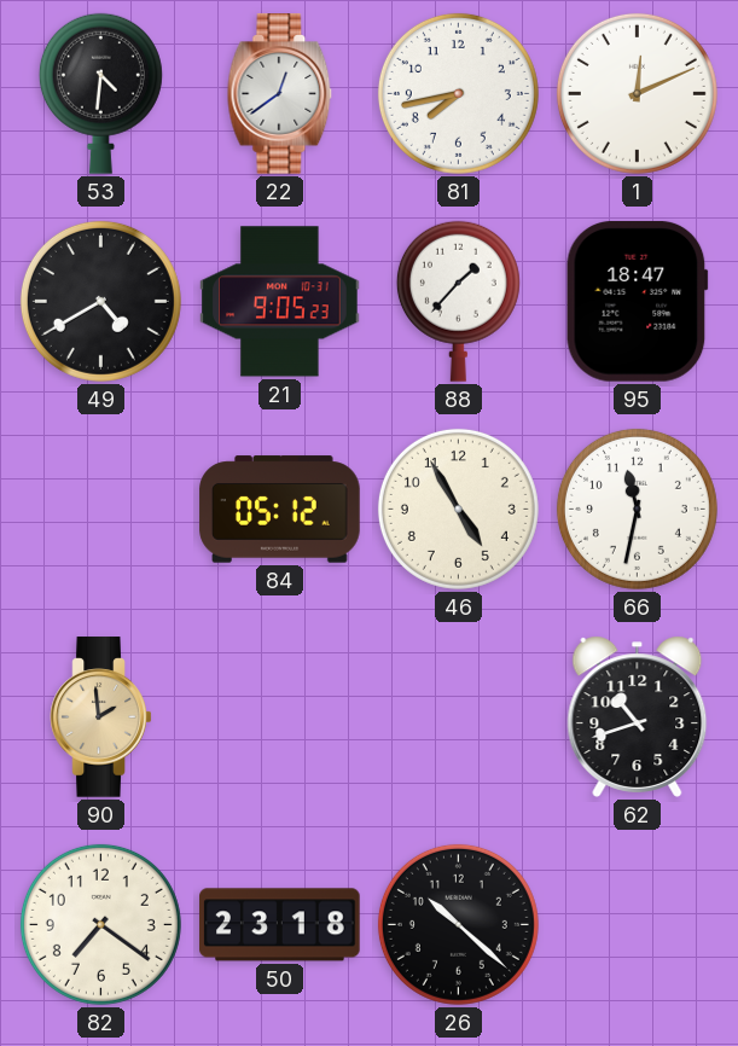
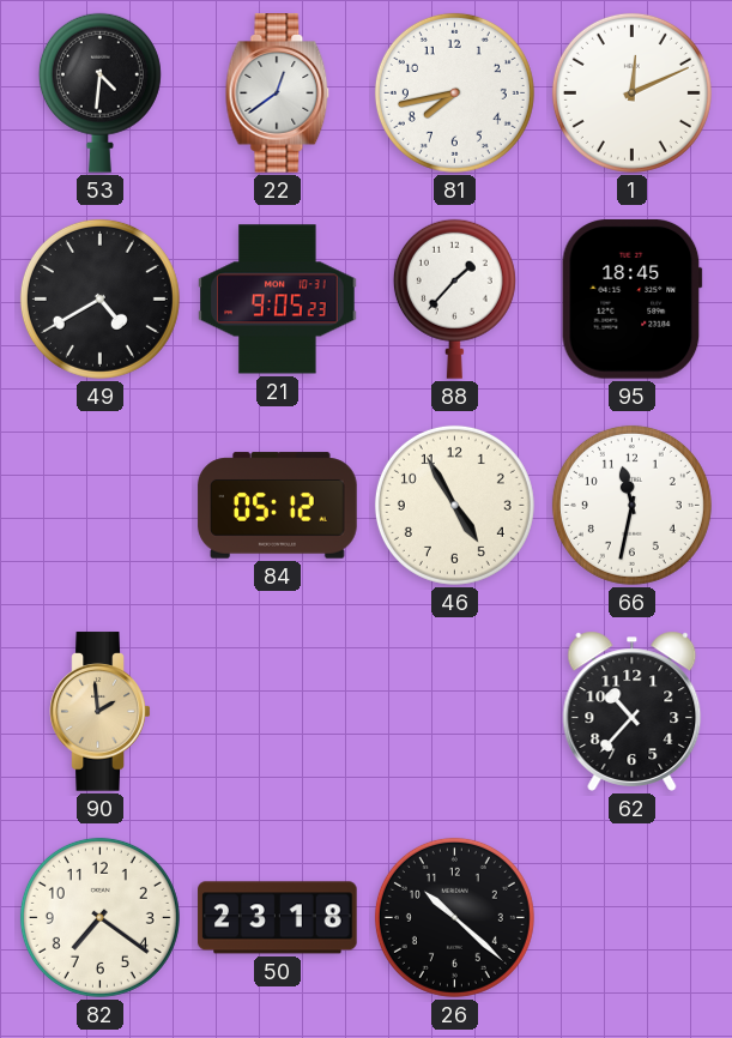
95: 18:47 -> 18:45
62: 10:42 -> 10:37
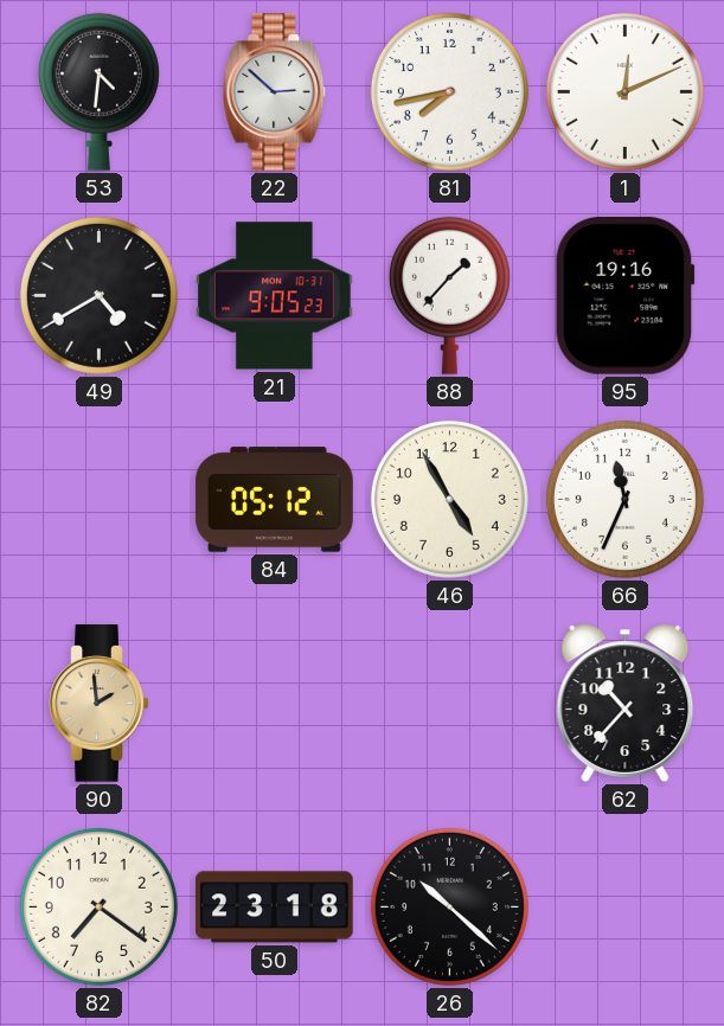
22: 12:39 -> 2:52
95: 18:45 -> 19:16
66: 11:32 -> 11:34
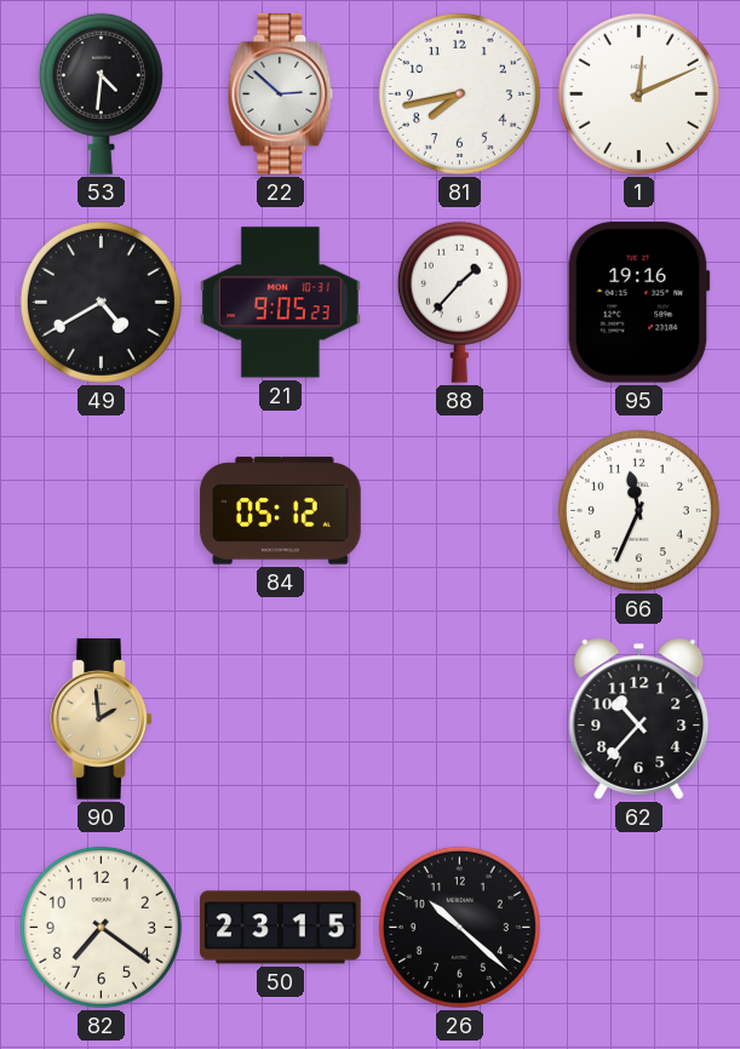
46: 4:55 -> none
50: 23:18 -> 23:15
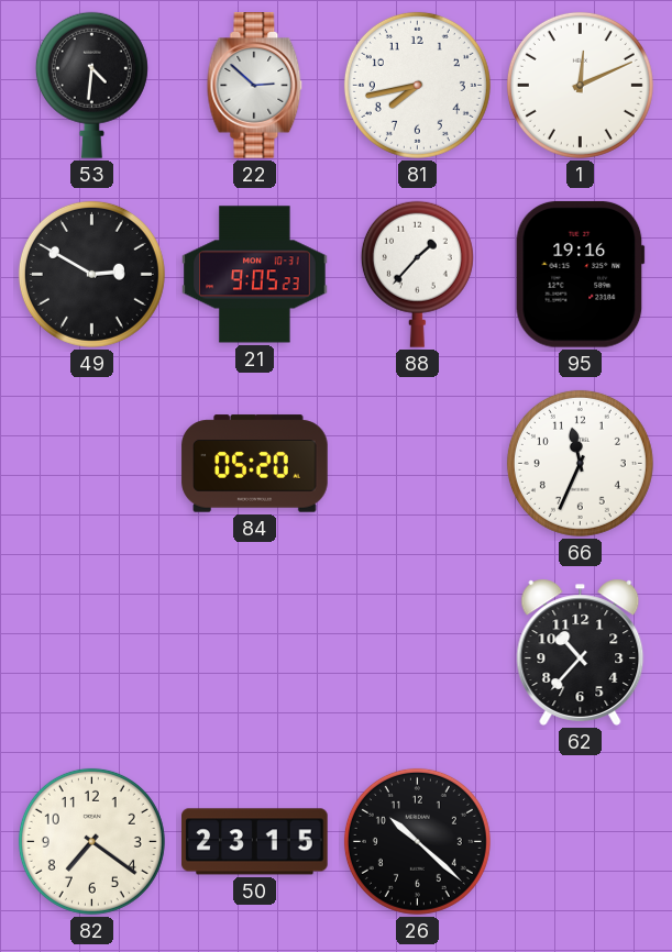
49: 4:40 -> 2:50
84: 05:12 -> 05:20
90: 1:59 -> none
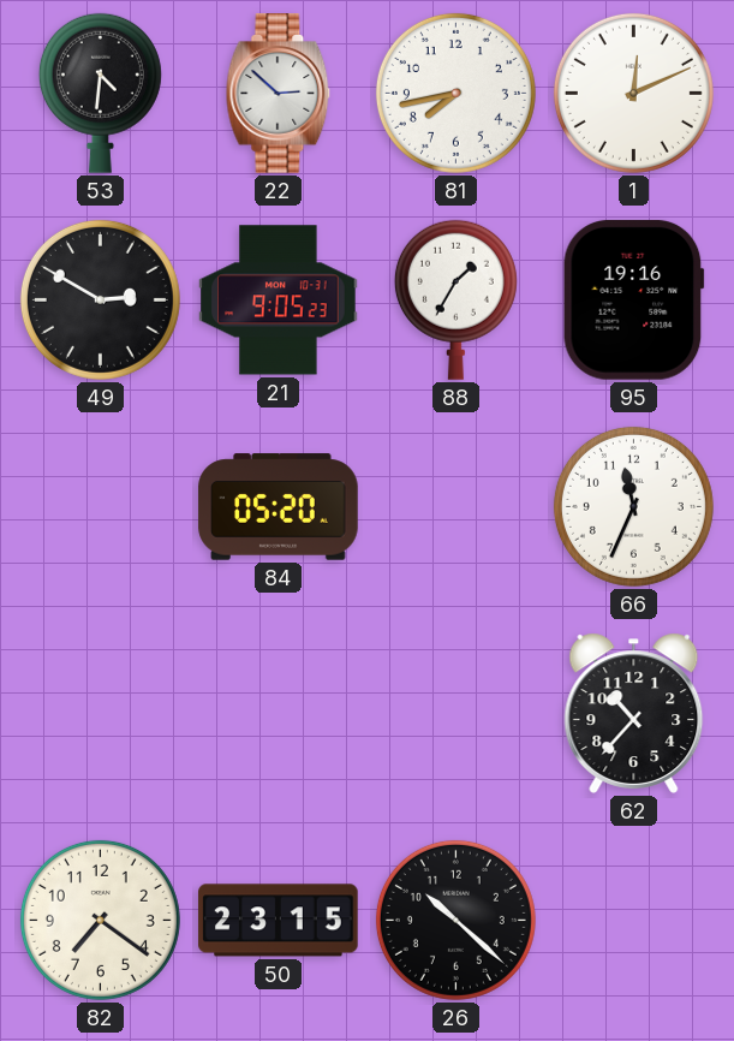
88: 1:37 -> 1:35
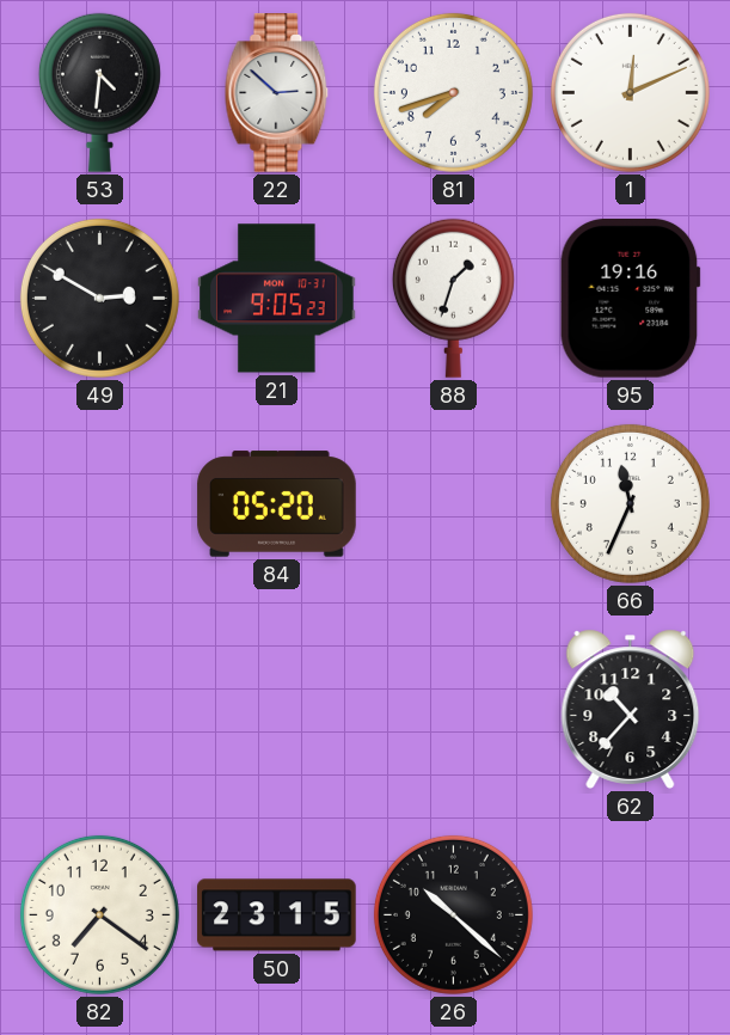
81: 7:43 -> 7:42
88: 1:35 -> 1:33
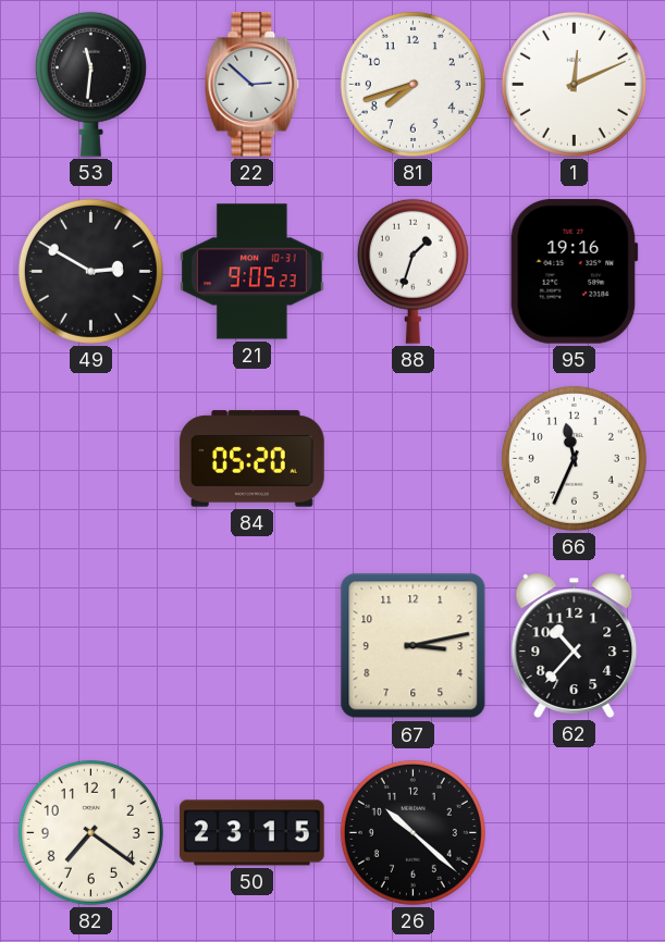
53: 4:31 -> 11:31
67: none -> 3:13
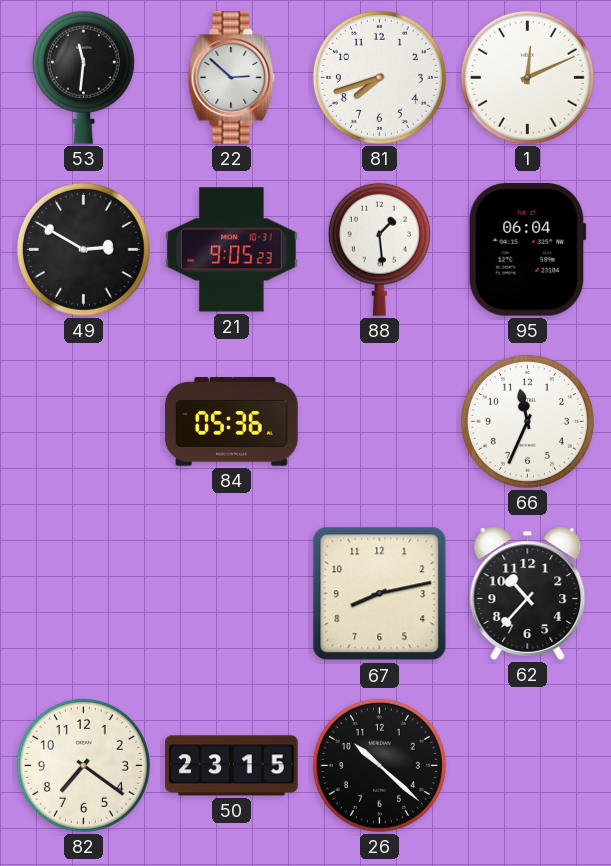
88: 1:33 -> 1:29
95: 19:16 -> 06:04
84: 05:20 -> 05:36
67: 3:13 -> 8:13
